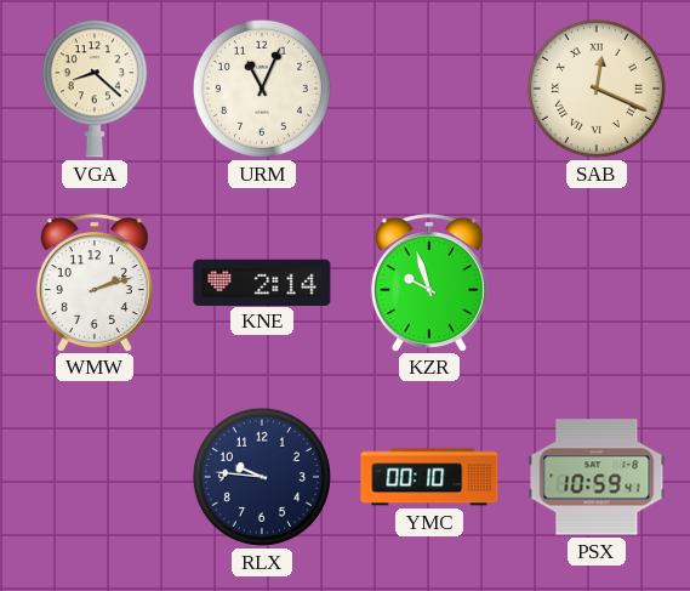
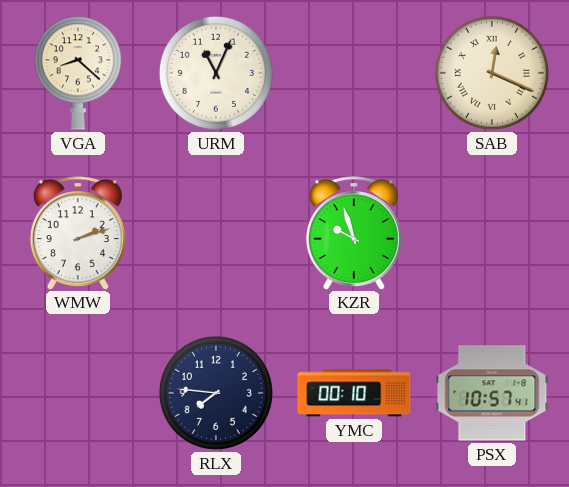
KNE: 2:14 -> none
RLX: 9:46 -> 7:46
PSX: 10:59 -> 10:57
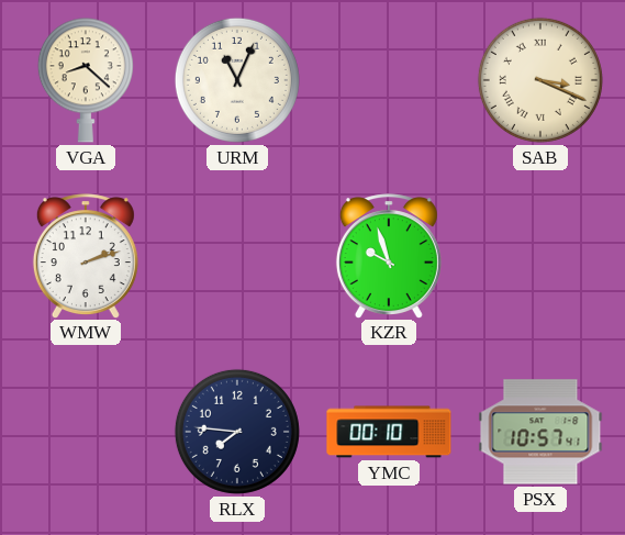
SAB: 12:19 -> 3:19
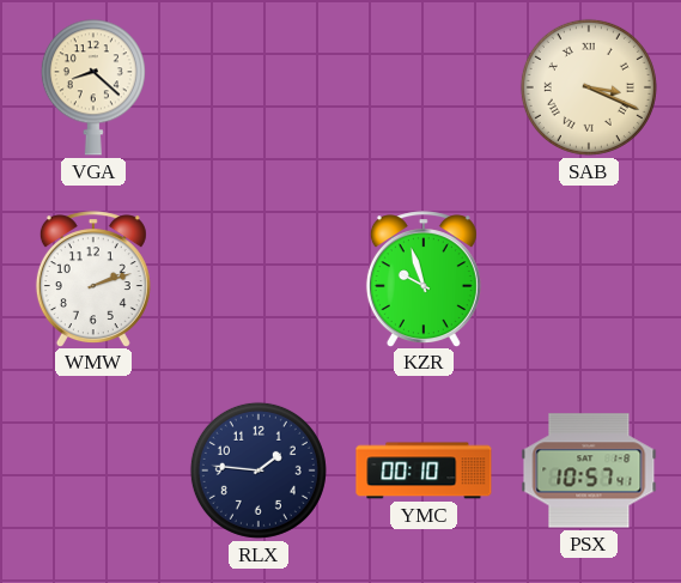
URM: 11:04 -> none
RLX: 7:46 -> 1:46
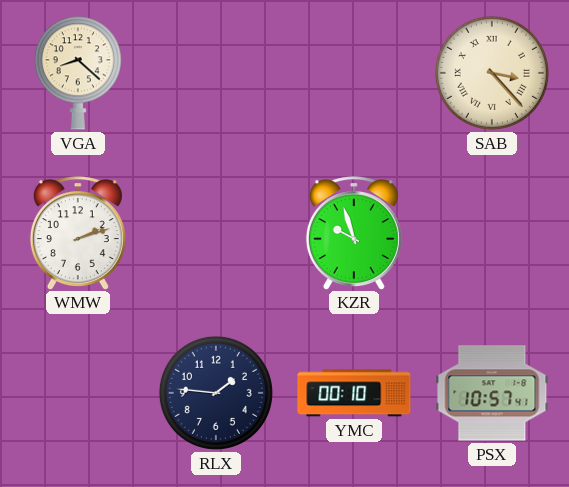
SAB: 3:19 -> 3:23
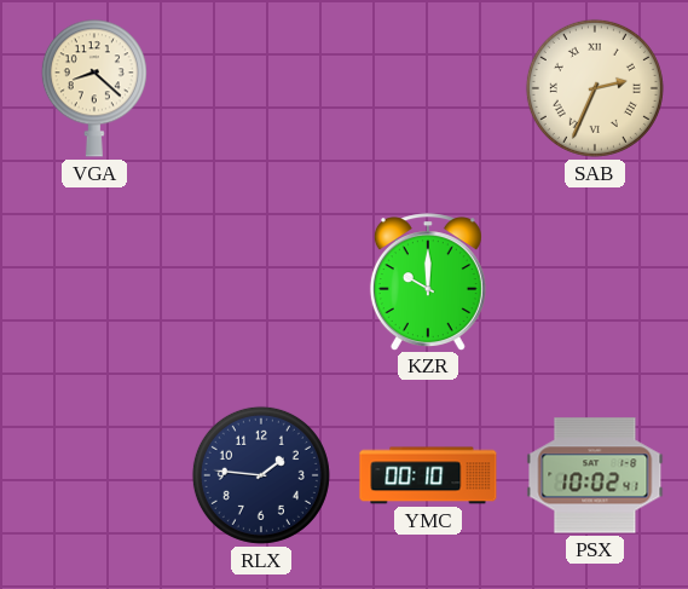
SAB: 3:23 -> 2:34
WMW: 2:12 -> none
KZR: 9:57 -> 10:00
PSX: 10:57 -> 10:02
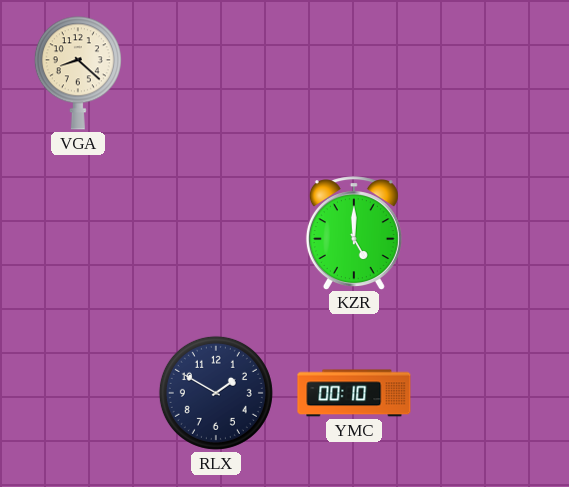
SAB: 2:34 -> none
KZR: 10:00 -> 5:00
RLX: 1:46 -> 1:50
PSX: 10:02 -> none
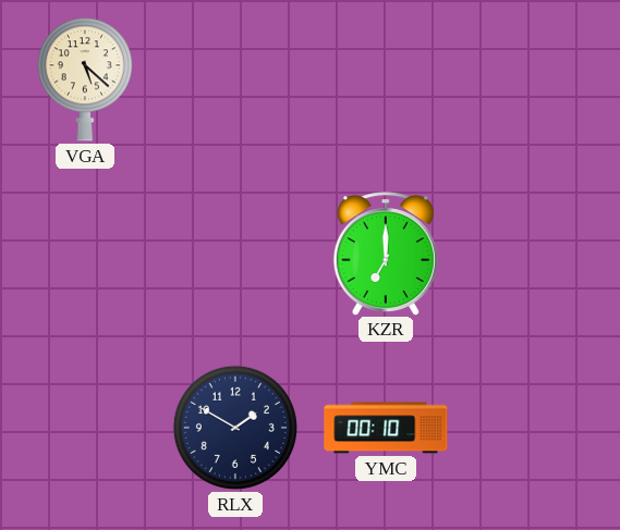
VGA: 8:22 -> 5:22
KZR: 5:00 -> 7:00
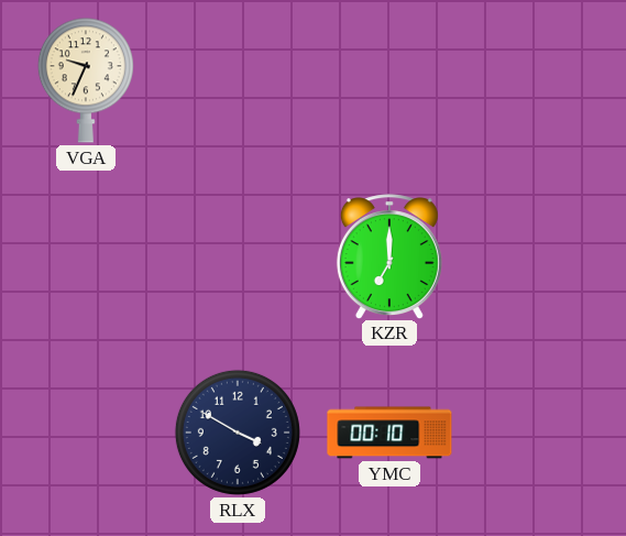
VGA: 5:22 -> 9:34
RLX: 1:50 -> 3:50
